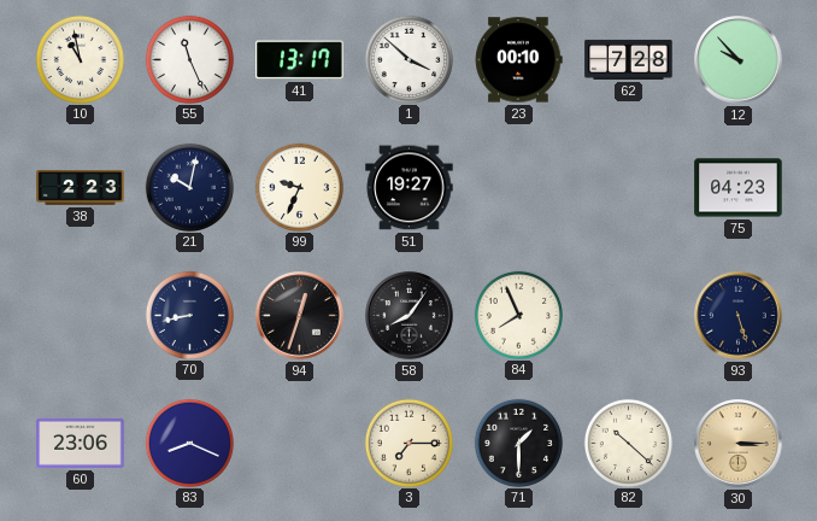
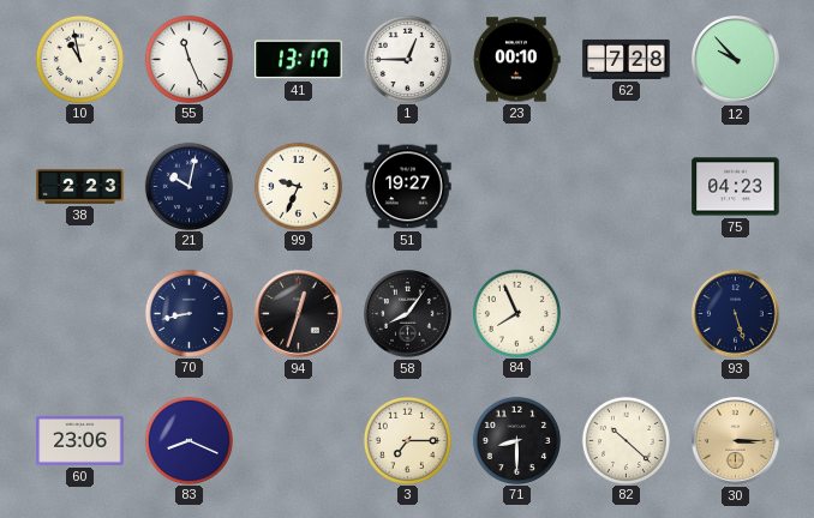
1: 3:52 -> 12:45
71: 1:30 -> 8:30
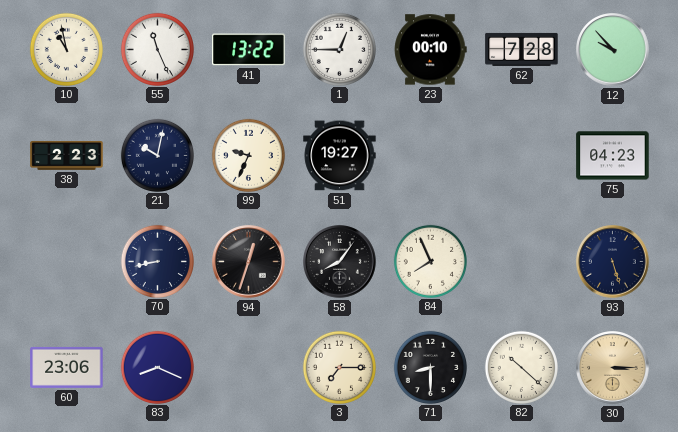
41: 13:17 -> 13:22
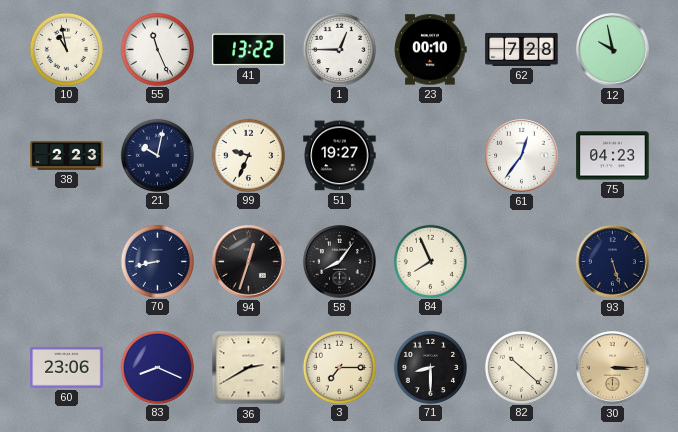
12: 9:53 -> 9:58
61: none -> 12:36
36: none -> 2:40
